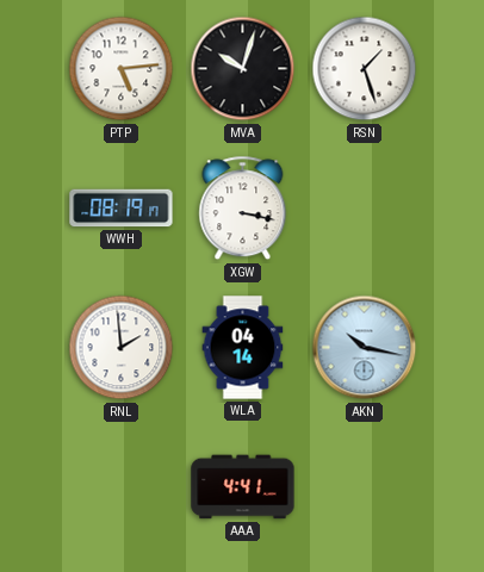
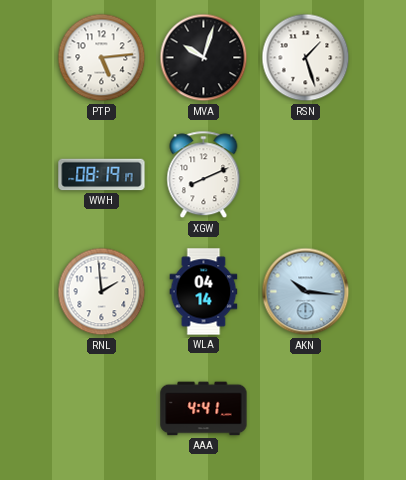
XGW: 3:17 -> 8:11
AKN: 10:17 -> 10:16
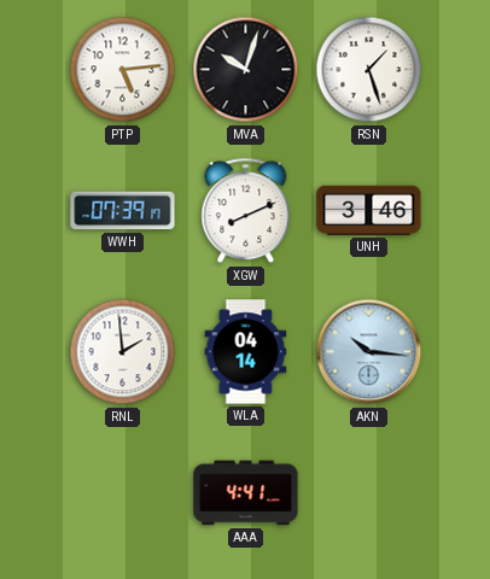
WWH: 08:19 -> 07:39
UNH: none -> 3:46
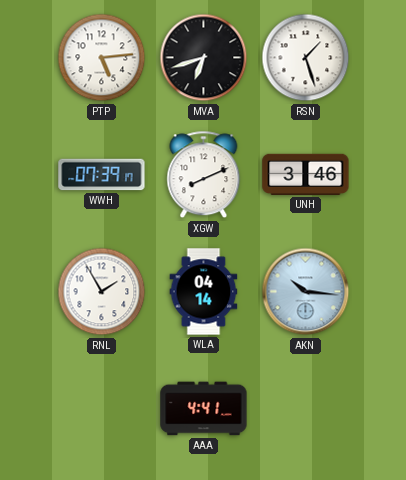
MVA: 10:03 -> 6:42
RNL: 1:59 -> 1:55
